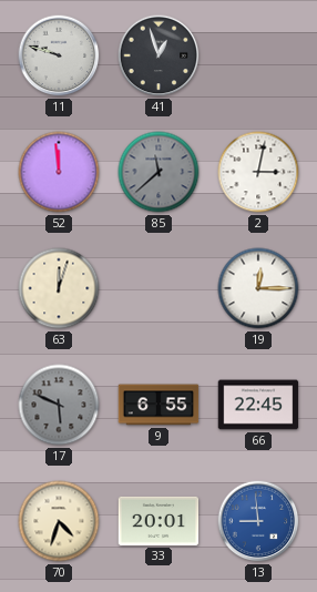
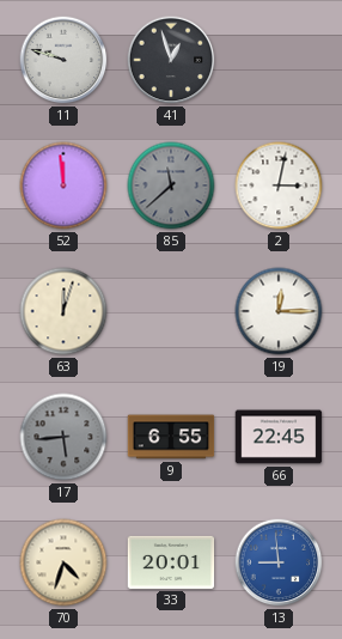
17: 5:49 -> 5:44
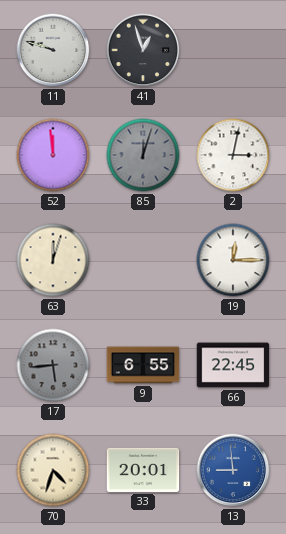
85: 11:38 -> 12:03
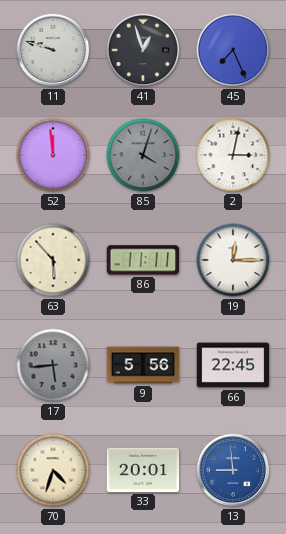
45: none -> 7:26
85: 12:03 -> 4:03
63: 12:03 -> 5:53
86: none -> 11:11
9: 6:55 -> 5:56
